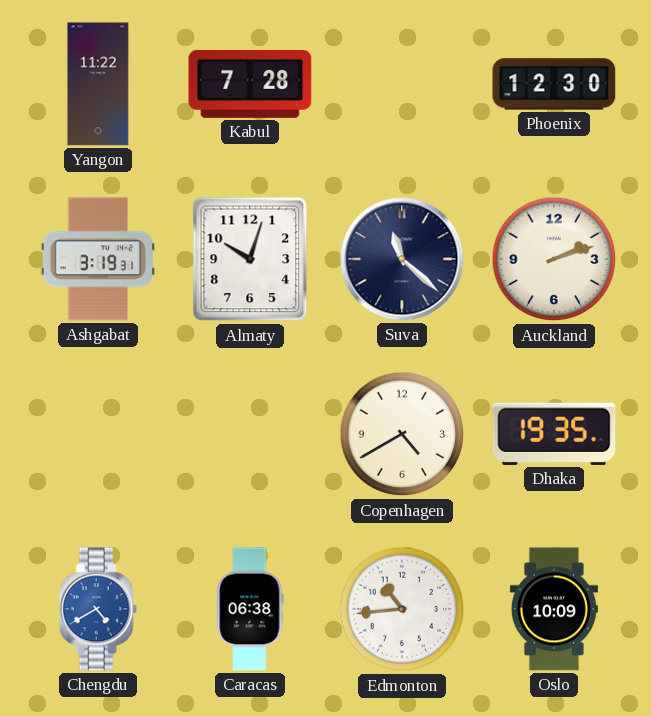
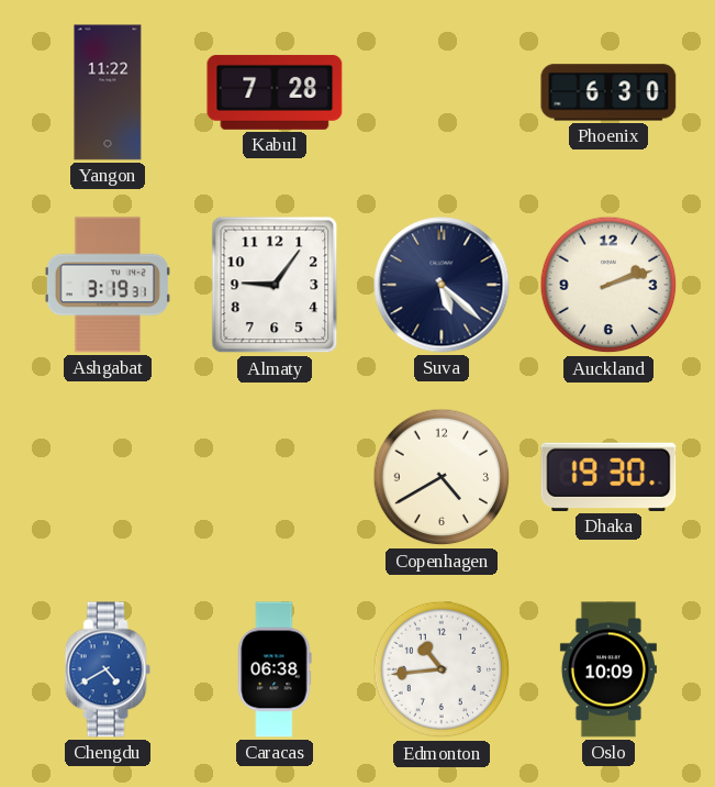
Phoenix: 12:30 -> 6:30
Almaty: 10:03 -> 9:06
Suva: 11:22 -> 5:22
Dhaka: 19:35 -> 19:30
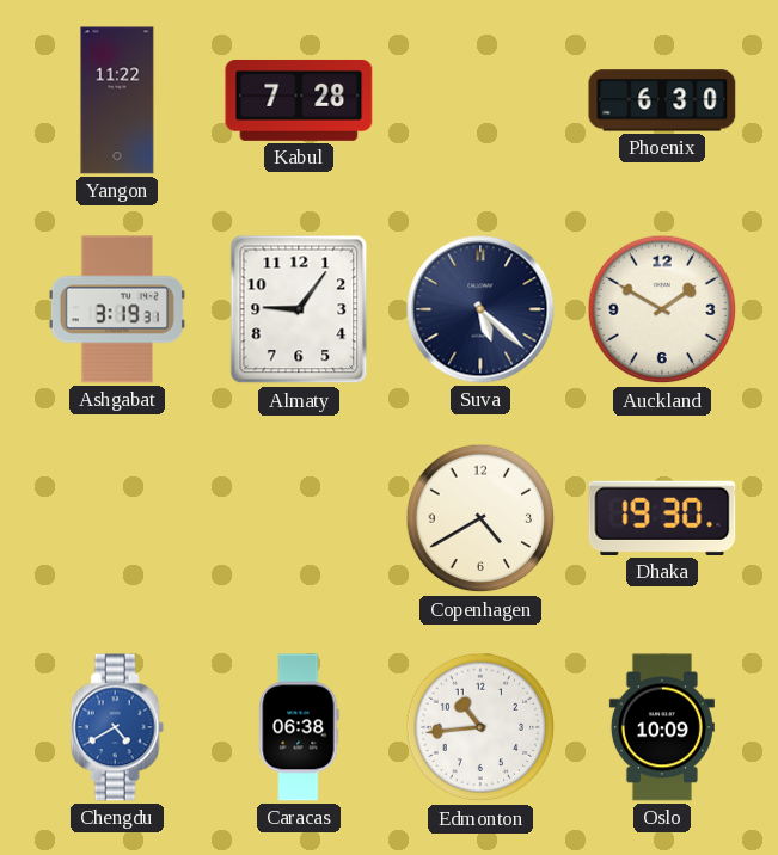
Auckland: 2:12 -> 1:50
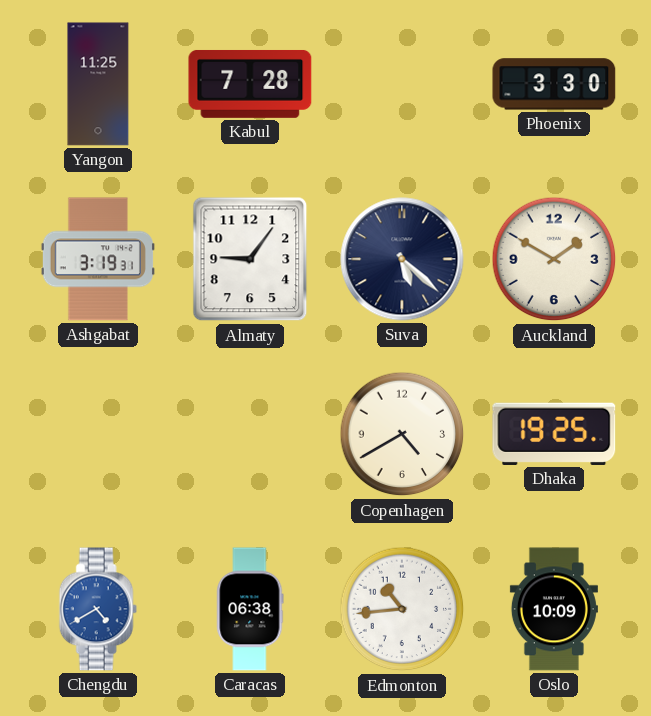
Yangon: 11:22 -> 11:25
Phoenix: 6:30 -> 3:30
Dhaka: 19:30 -> 19:25
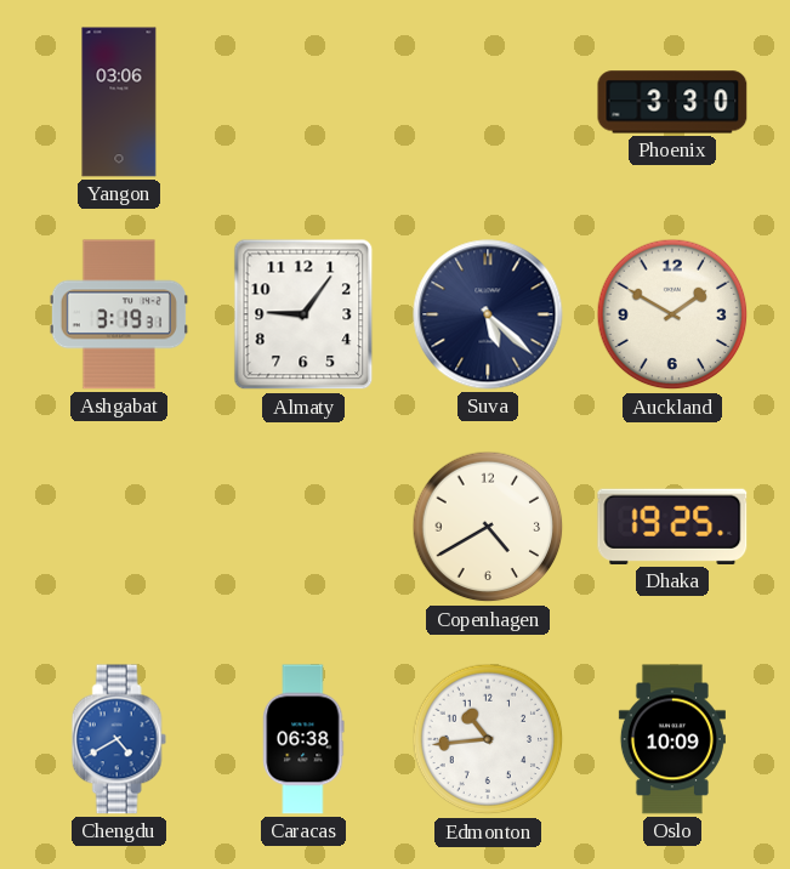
Yangon: 11:25 -> 03:06
Kabul: 7:28 -> none
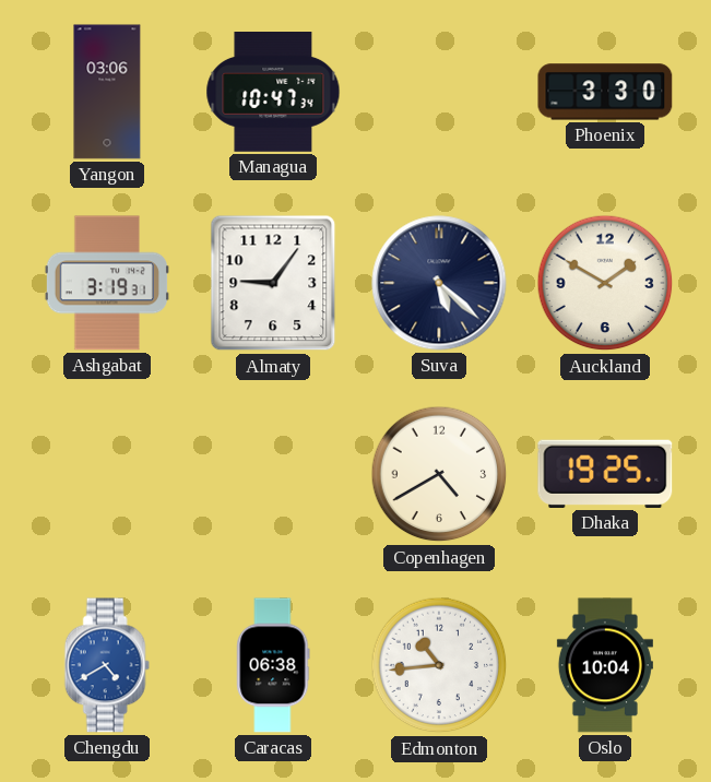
Managua: none -> 10:47
Oslo: 10:09 -> 10:04
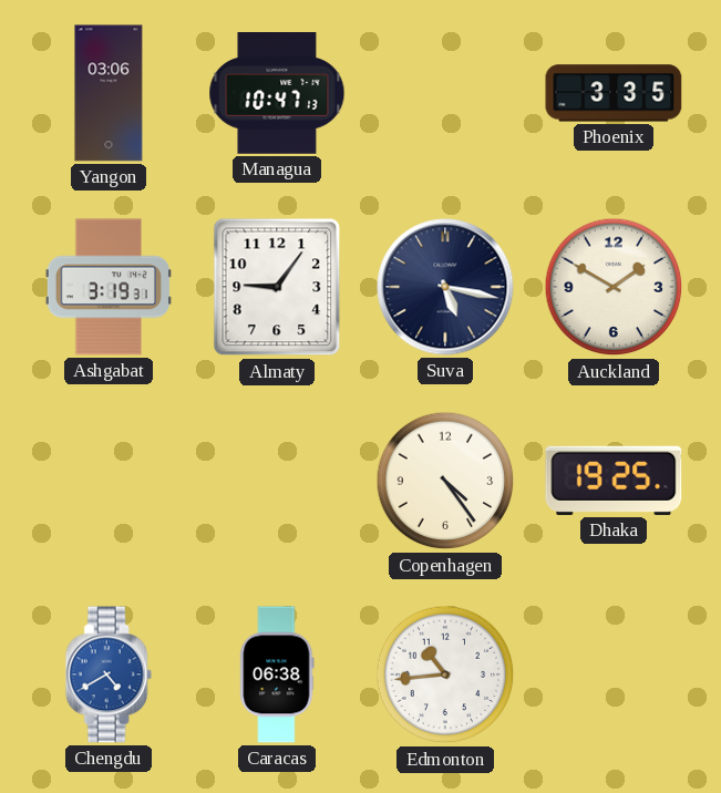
Managua: 10:47:34 -> 10:47:13
Phoenix: 3:30 -> 3:35
Suva: 5:22 -> 5:17
Copenhagen: 4:40 -> 4:24
Oslo: 10:04 -> none
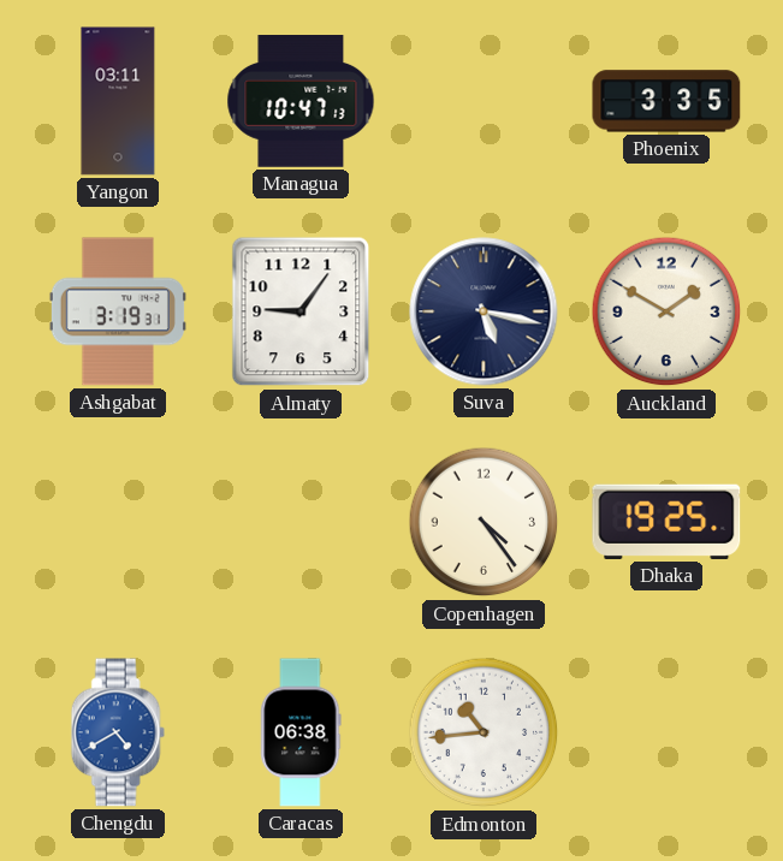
Yangon: 03:06 -> 03:11
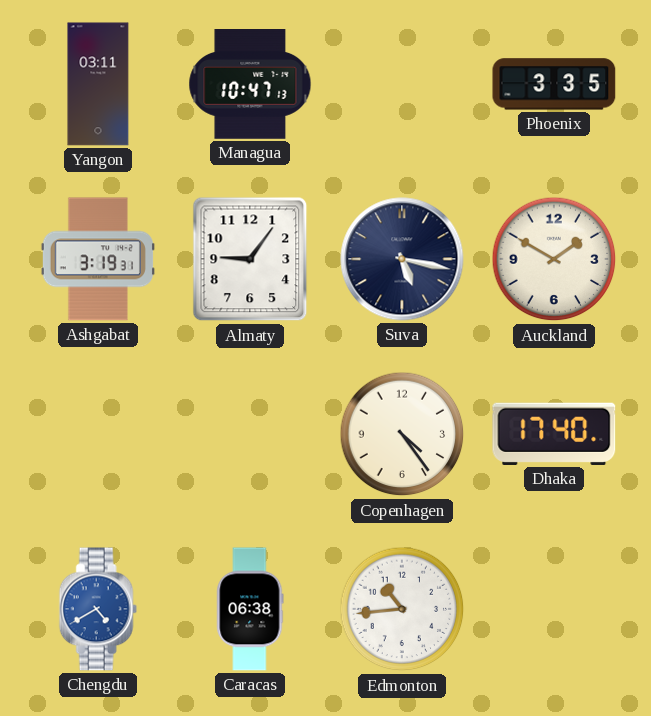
Dhaka: 19:25 -> 17:40
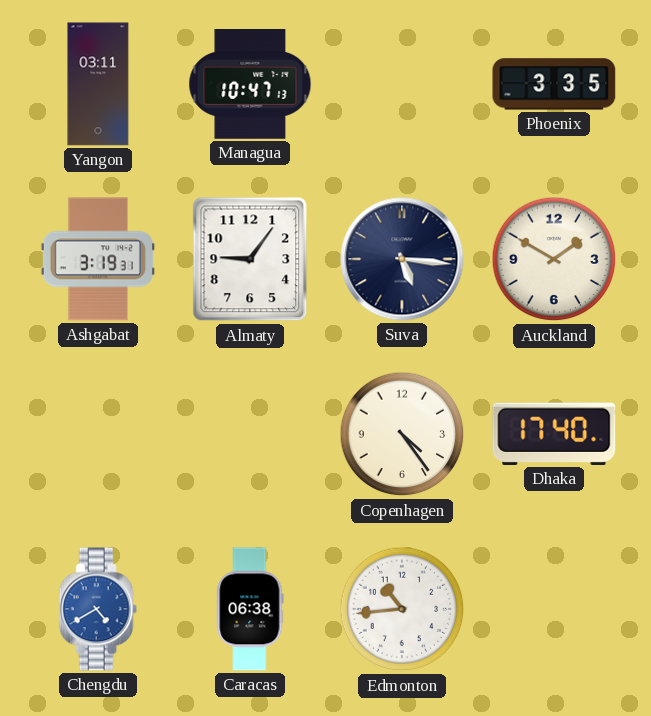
Suva: 5:17 -> 5:16
